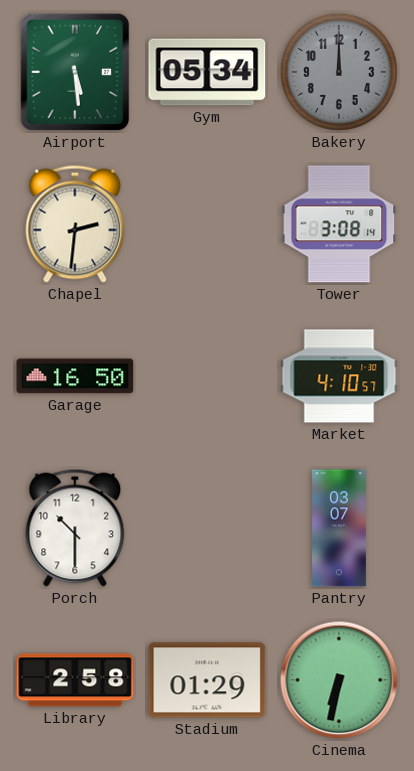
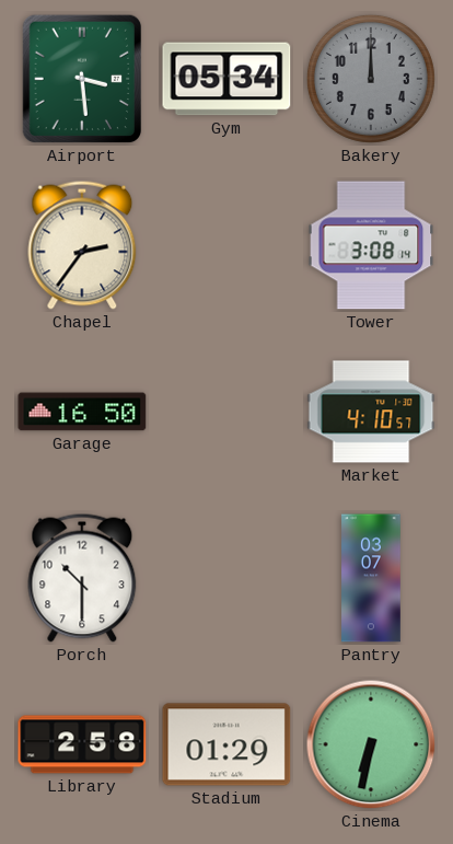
Airport: 5:29 -> 3:29
Chapel: 2:31 -> 2:36
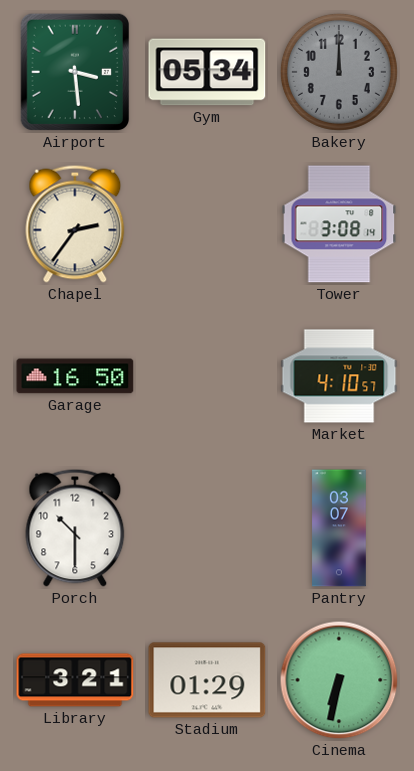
Library: 2:58 -> 3:21
